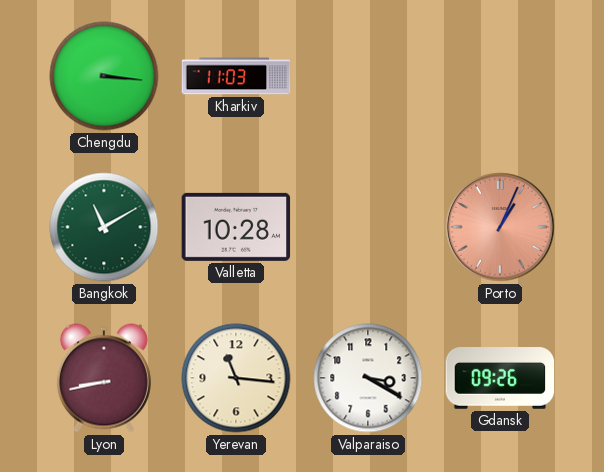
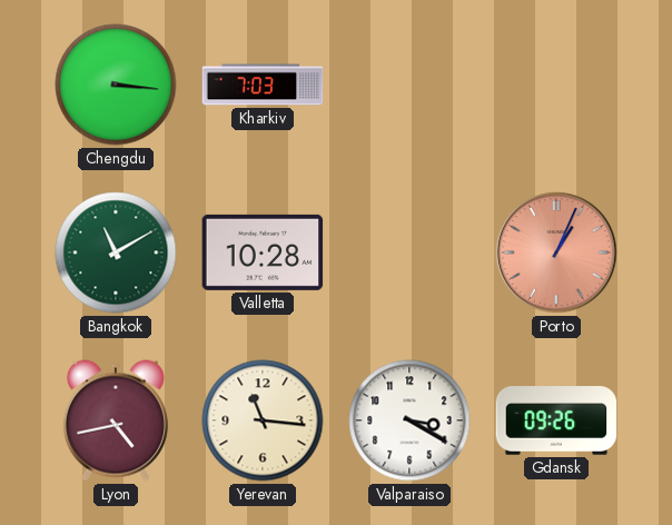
Kharkiv: 11:03 -> 7:03
Lyon: 8:43 -> 4:43
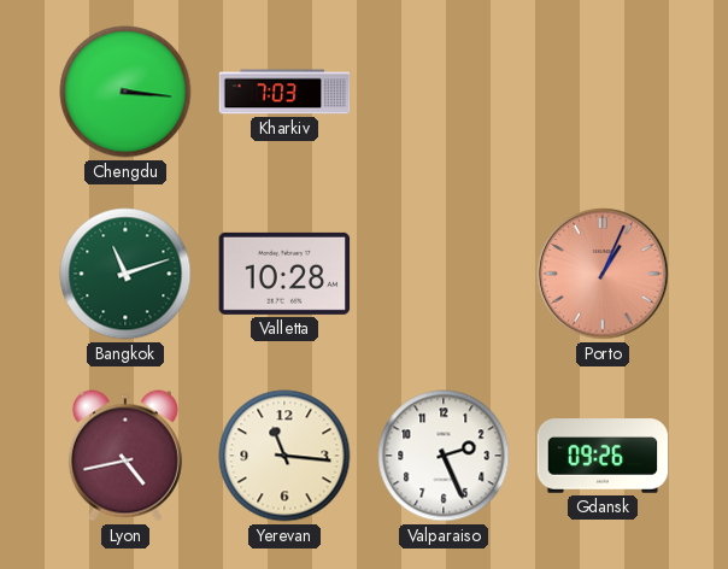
Bangkok: 11:10 -> 11:12
Valparaiso: 3:20 -> 2:26
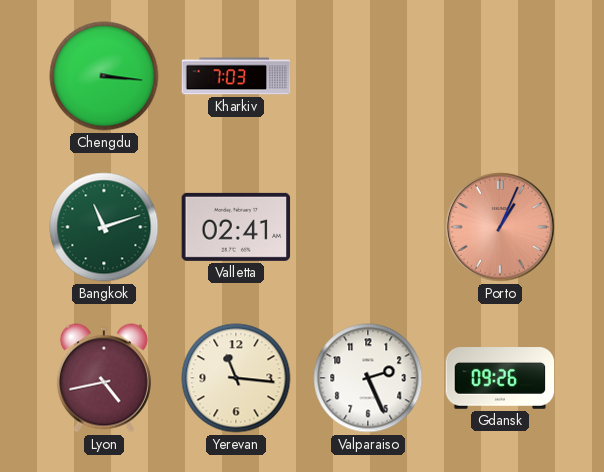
Valletta: 10:28 -> 02:41
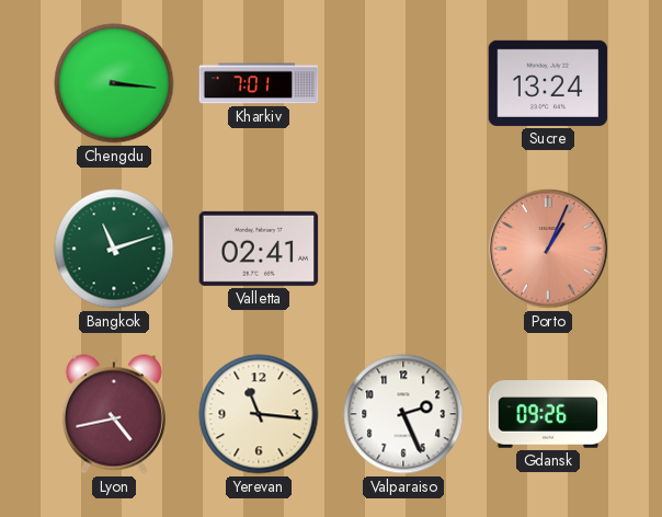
Kharkiv: 7:03 -> 7:01
Sucre: none -> 13:24
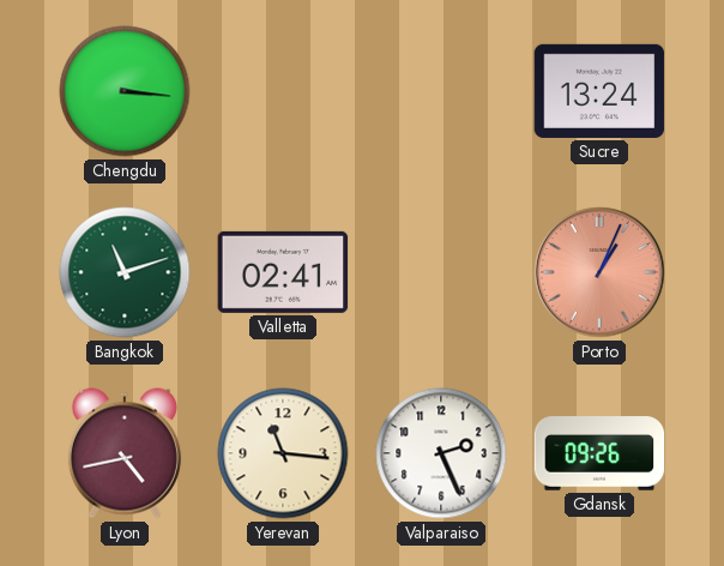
Kharkiv: 7:01 -> none
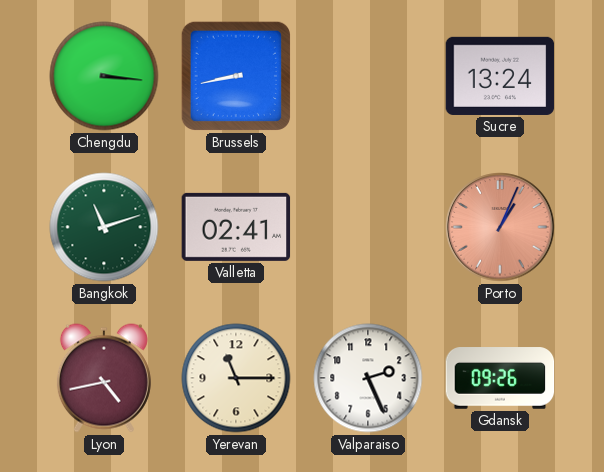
Brussels: none -> 8:43
Yerevan: 11:16 -> 11:15
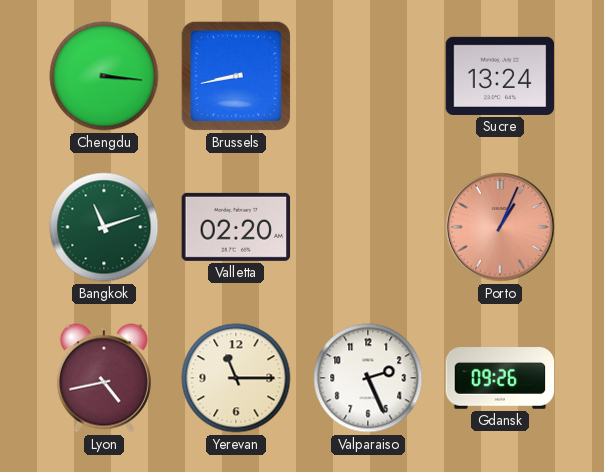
Valletta: 02:41 -> 02:20
